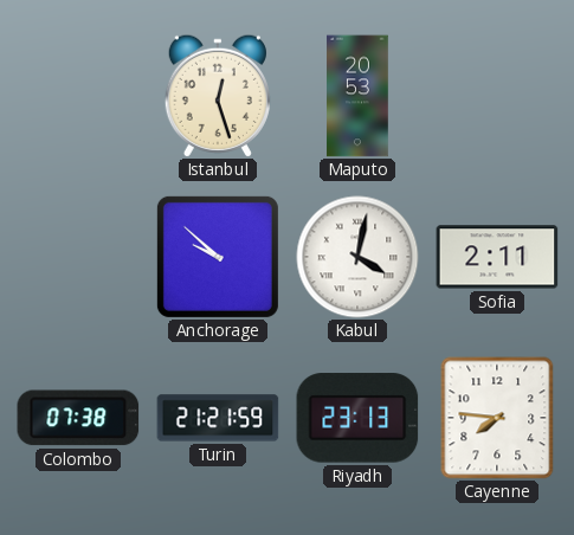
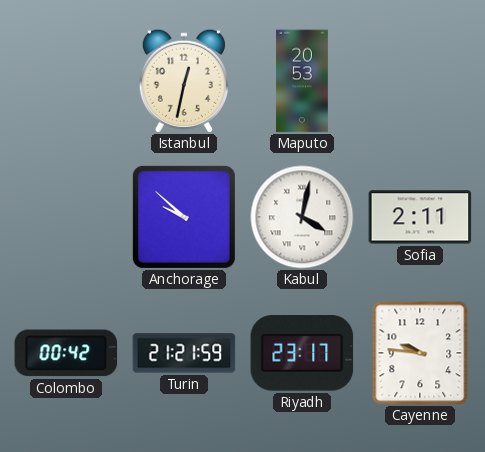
Istanbul: 12:27 -> 12:32
Colombo: 07:38 -> 00:42
Riyadh: 23:13 -> 23:17
Cayenne: 7:46 -> 9:46
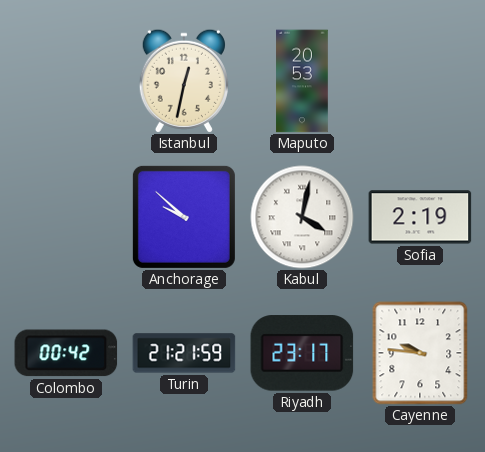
Sofia: 2:11 -> 2:19
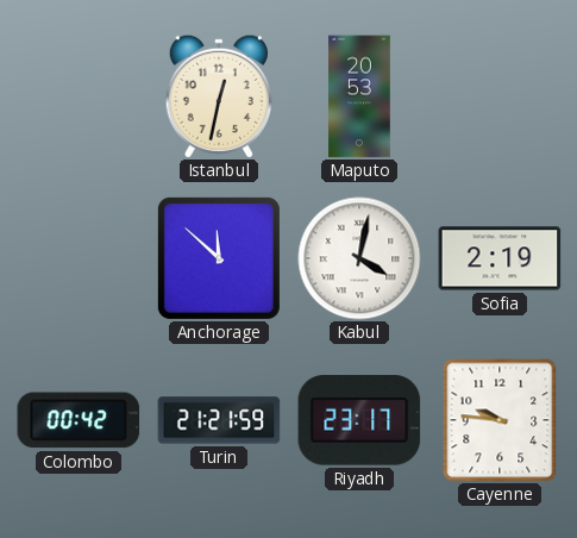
Anchorage: 9:52 -> 11:52
